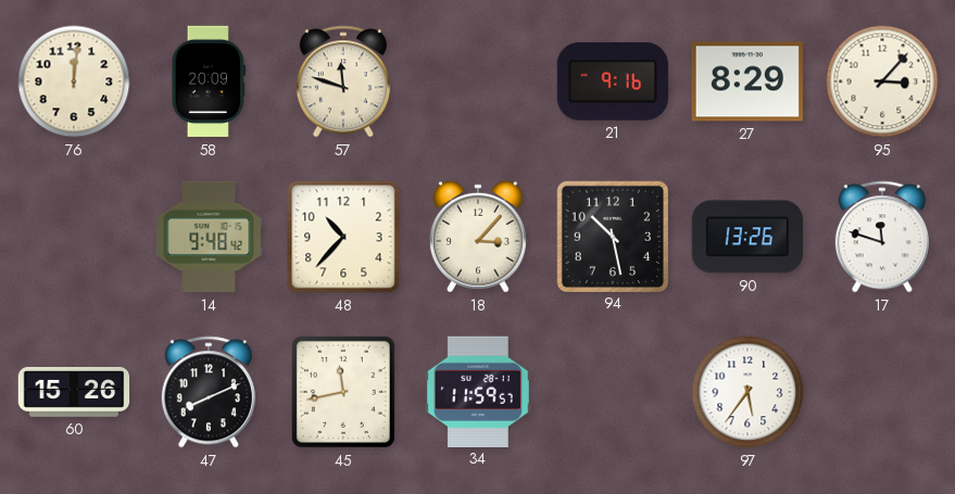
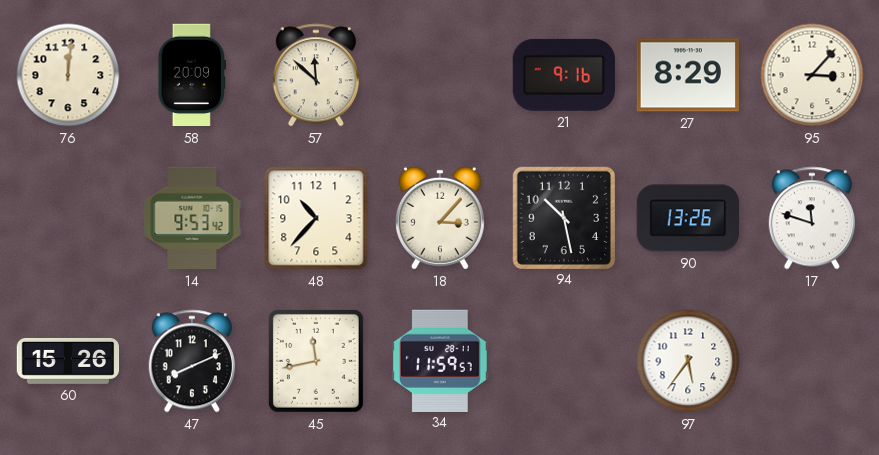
57: 11:48 -> 11:52
14: 9:48 -> 9:53
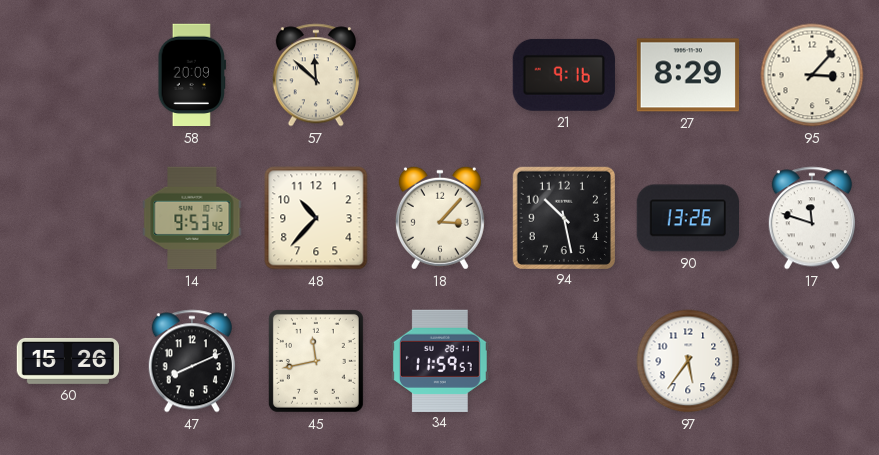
76: 12:01 -> none
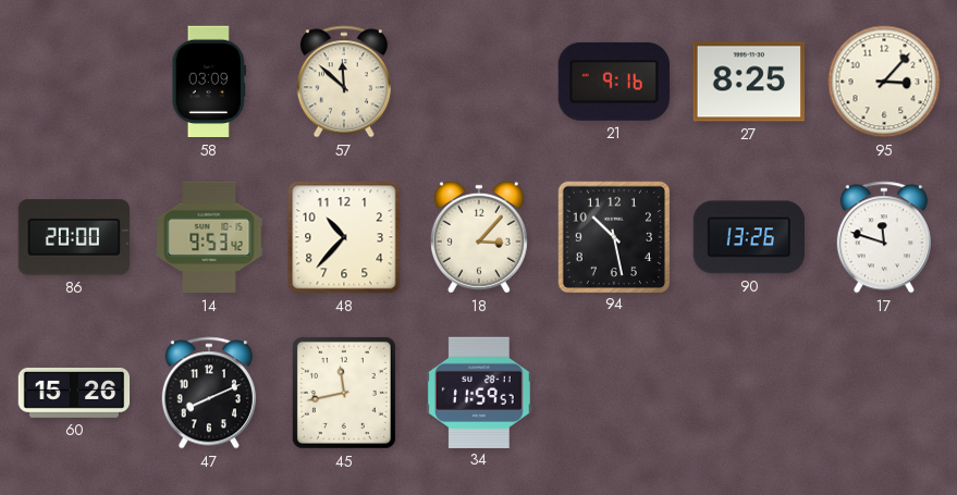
58: 20:09 -> 03:09
27: 8:29 -> 8:25
86: none -> 20:00
97: 5:36 -> none
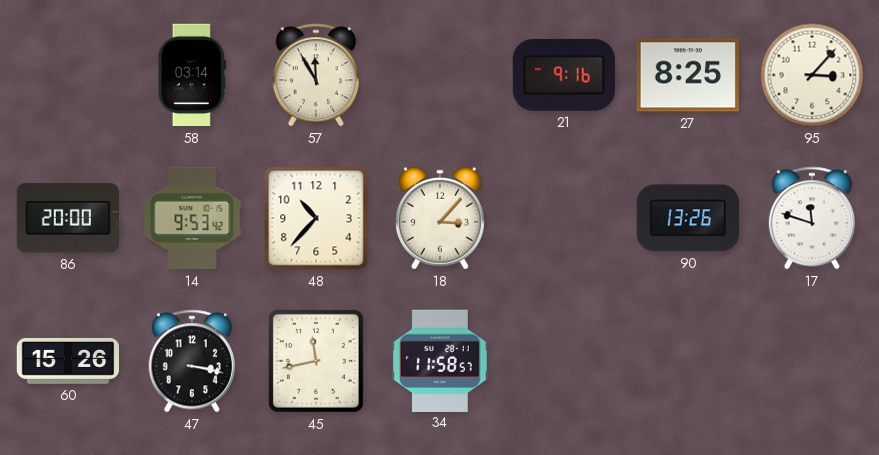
58: 03:09 -> 03:14
57: 11:52 -> 11:55
94: 10:28 -> none
47: 8:11 -> 3:17
34: 11:59 -> 11:58
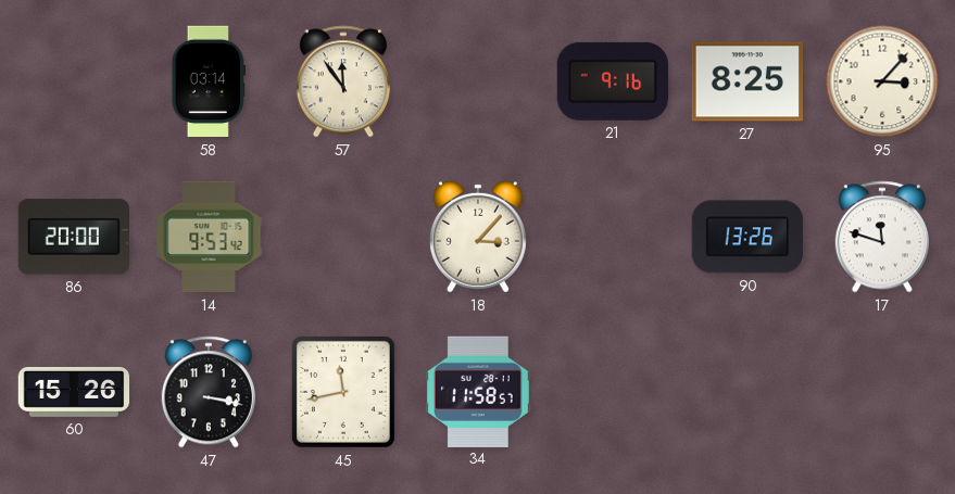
57: 11:55 -> 11:54
48: 10:37 -> none
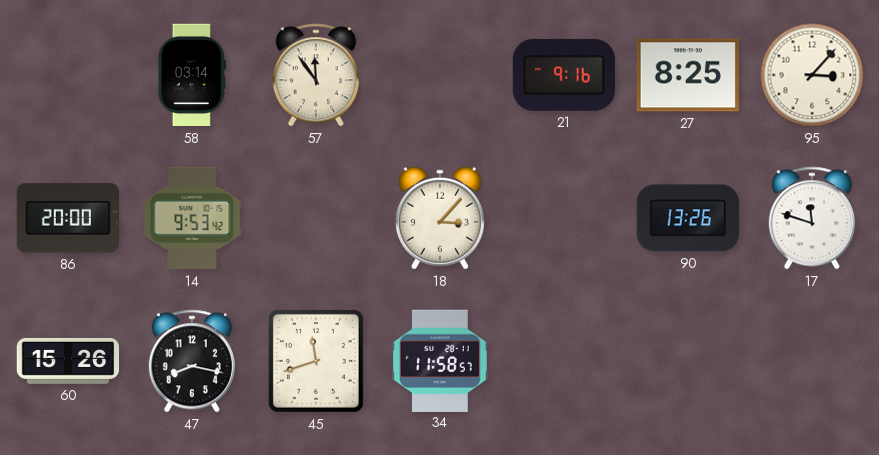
47: 3:17 -> 8:17
45: 11:43 -> 11:42
